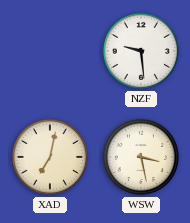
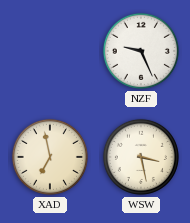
NZF: 9:29 -> 9:26
XAD: 7:02 -> 6:58
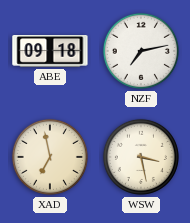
ABE: none -> 09:18
NZF: 9:26 -> 7:13
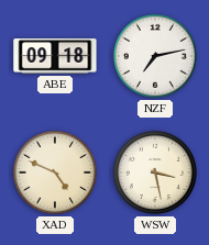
XAD: 6:58 -> 4:49
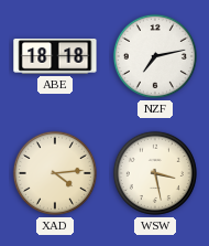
ABE: 09:18 -> 18:18
XAD: 4:49 -> 4:14
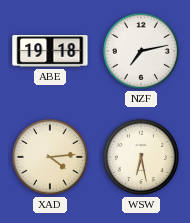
ABE: 18:18 -> 19:18
WSW: 3:28 -> 6:28
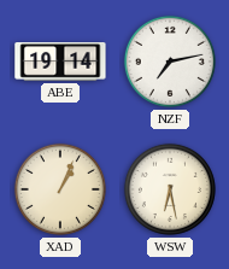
ABE: 19:18 -> 19:14
XAD: 4:14 -> 1:04
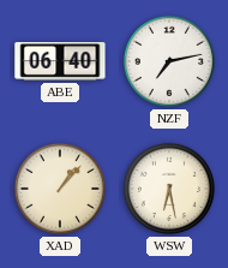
ABE: 19:14 -> 06:40
XAD: 1:04 -> 1:07
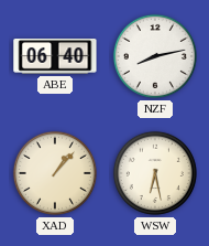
NZF: 7:13 -> 8:13
